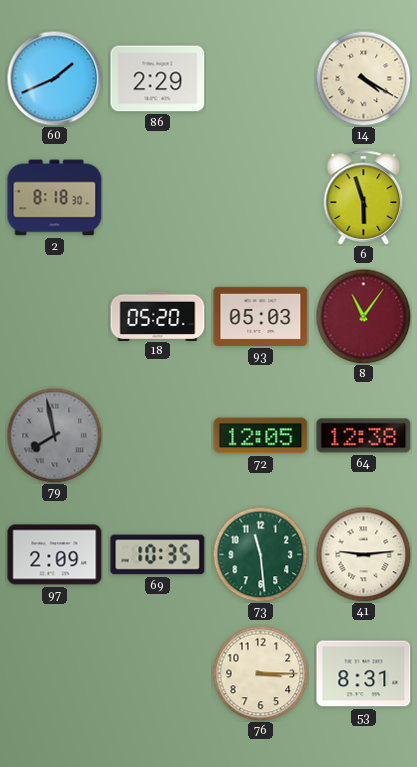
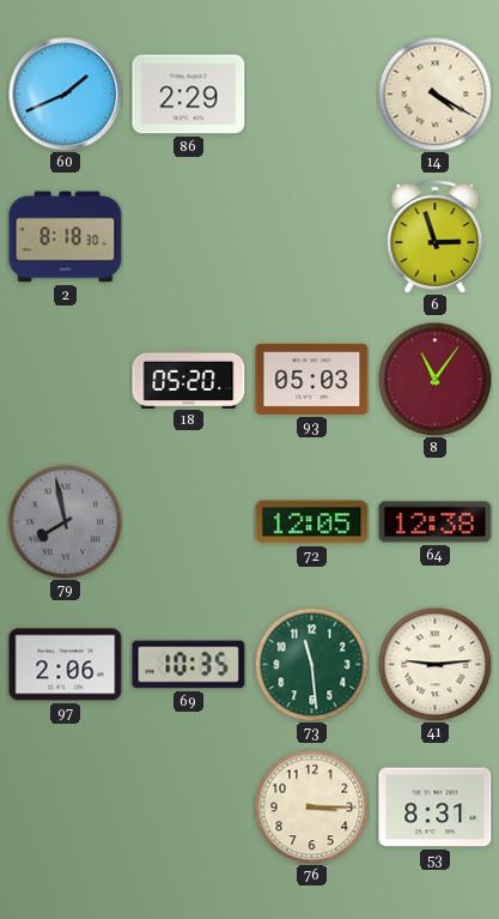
6: 5:57 -> 2:57
97: 2:09 -> 2:06
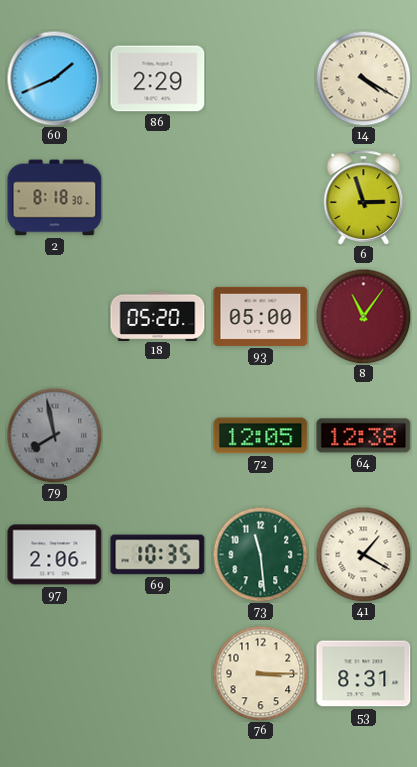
93: 05:03 -> 05:00
41: 9:14 -> 1:20
